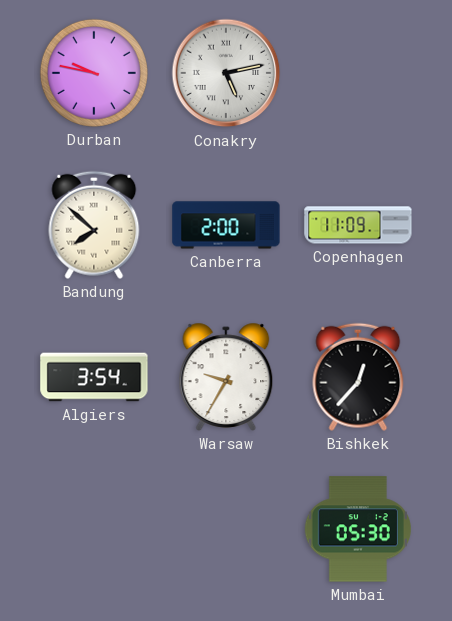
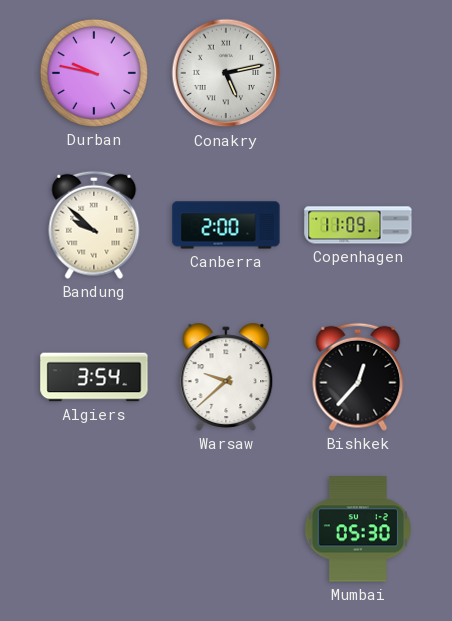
Bandung: 7:52 -> 9:52
Warsaw: 9:35 -> 9:38
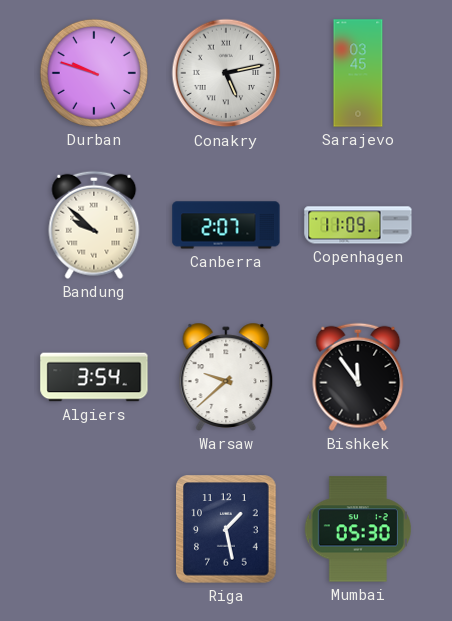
Durban: 9:47 -> 9:48
Sarajevo: none -> 03:45
Canberra: 2:00 -> 2:07
Bishkek: 12:37 -> 11:54
Riga: none -> 1:28
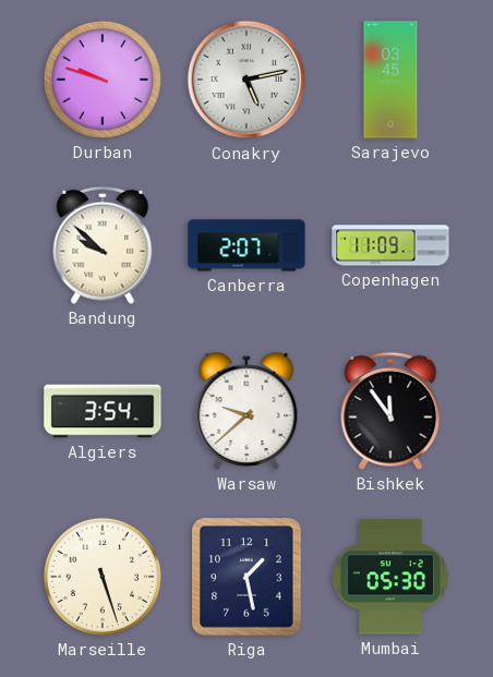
Marseille: none -> 5:27
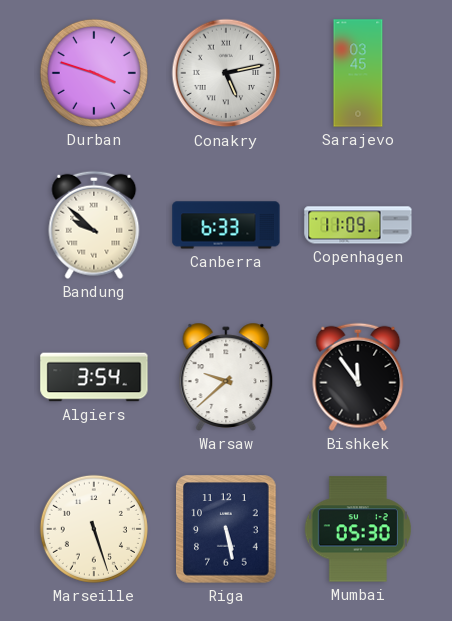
Durban: 9:48 -> 3:48
Canberra: 2:07 -> 6:33
Riga: 1:28 -> 5:28
